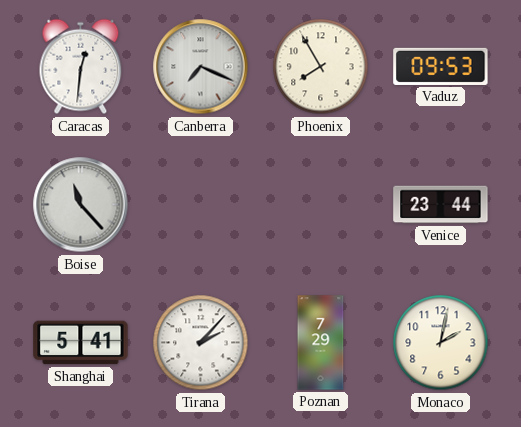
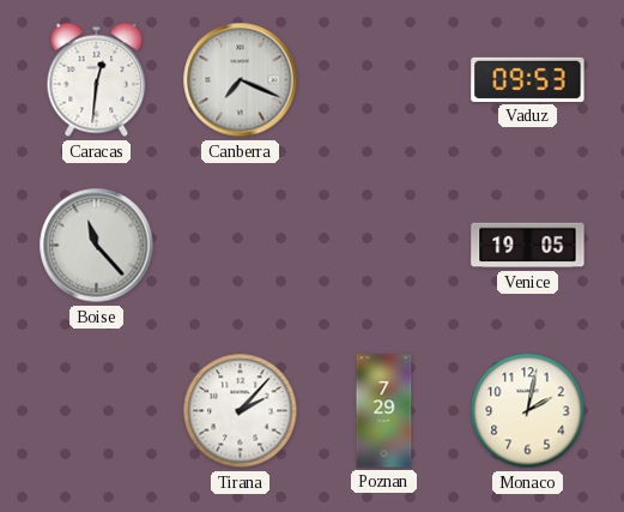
Phoenix: 7:55 -> none
Venice: 23:44 -> 19:05
Shanghai: 5:41 -> none
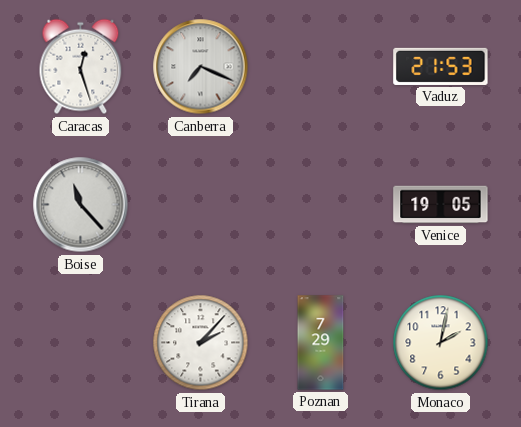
Caracas: 12:31 -> 12:27
Vaduz: 09:53 -> 21:53
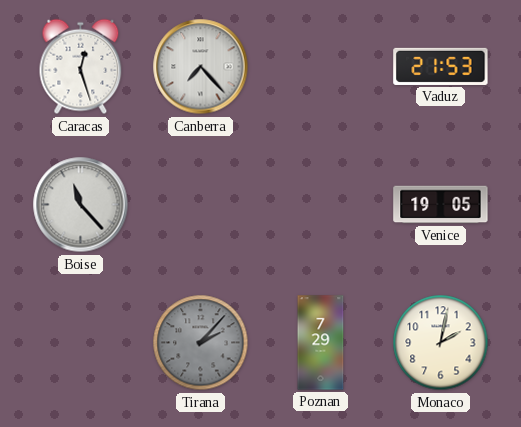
Canberra: 7:19 -> 7:23
Tirana dial: white -> grey
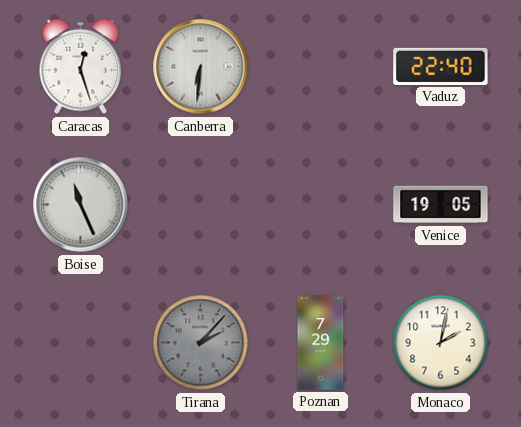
Canberra: 7:23 -> 6:31
Vaduz: 21:53 -> 22:40
Boise: 11:23 -> 11:26
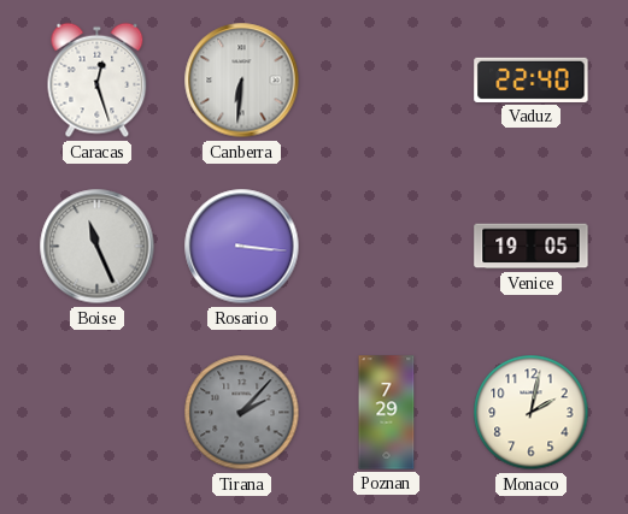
Rosario: none -> 3:16
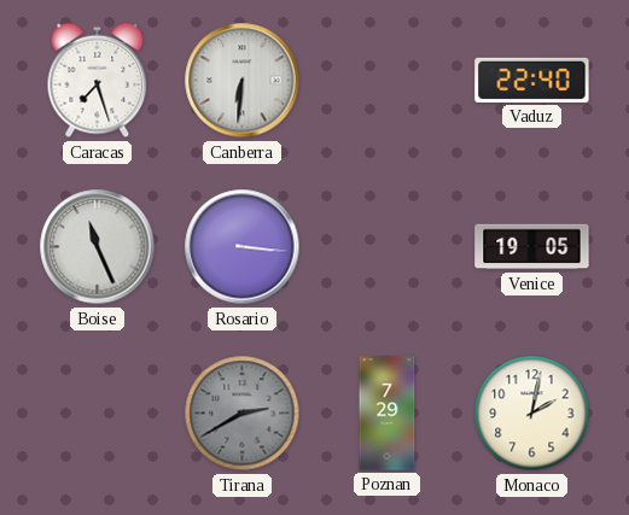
Caracas: 12:27 -> 7:27
Tirana: 2:07 -> 2:40
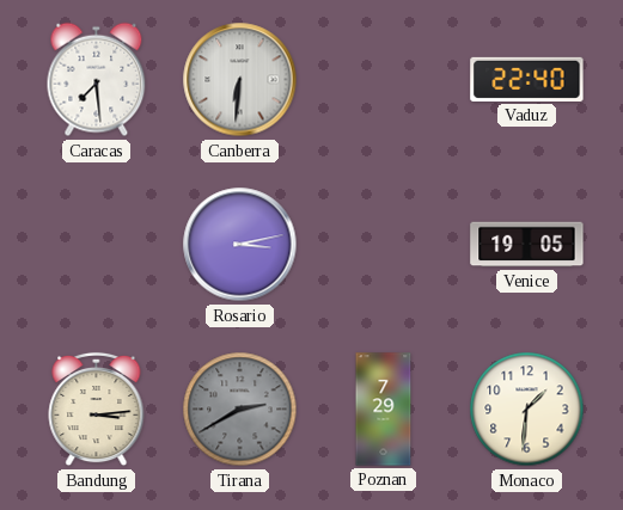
Caracas: 7:27 -> 7:29
Boise: 11:26 -> none
Rosario: 3:16 -> 3:13
Bandung: none -> 3:14
Monaco: 2:02 -> 1:31
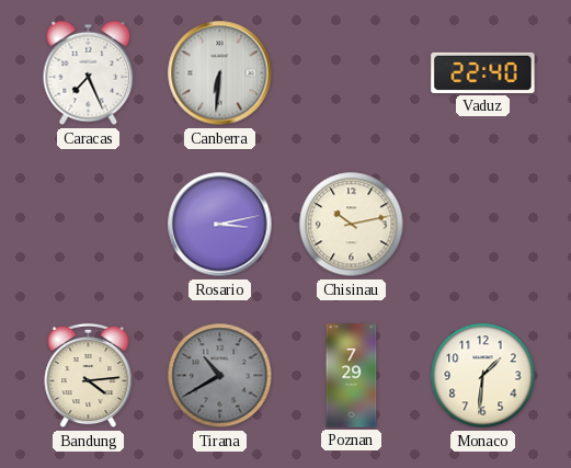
Caracas: 7:29 -> 7:26
Chisinau: none -> 10:13
Venice: 19:05 -> none
Bandung: 3:14 -> 4:14
Tirana: 2:40 -> 10:40
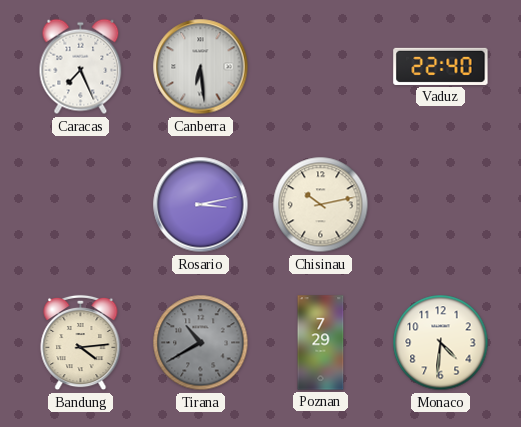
Canberra: 6:31 -> 6:29
Monaco: 1:31 -> 4:31
